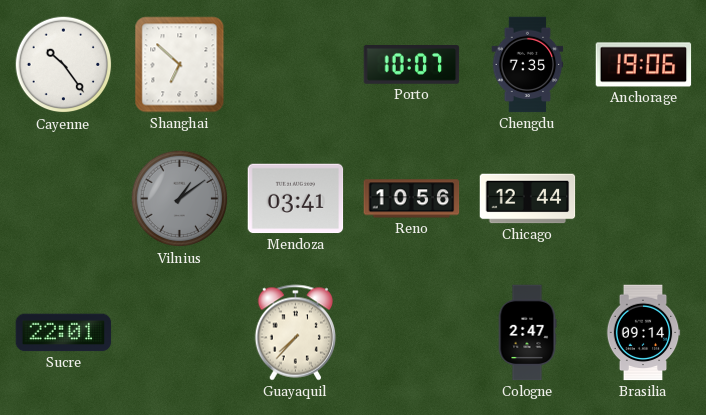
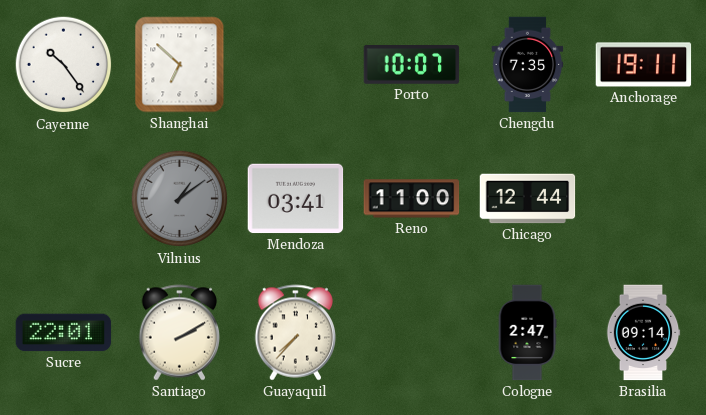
Anchorage: 19:06 -> 19:11
Reno: 10:56 -> 11:00
Santiago: none -> 2:10
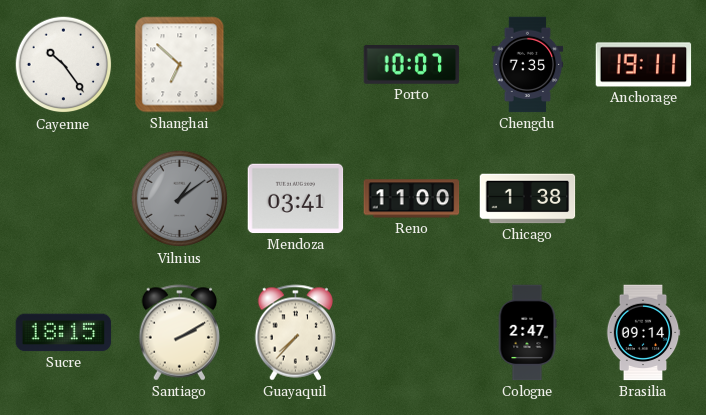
Chicago: 12:44 -> 1:38
Sucre: 22:01 -> 18:15
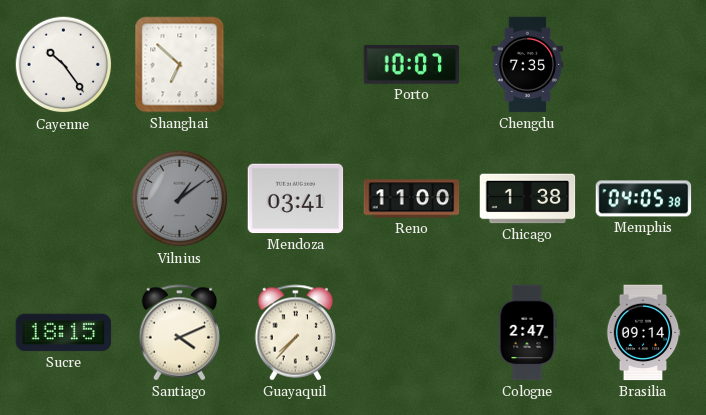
Anchorage: 19:11 -> none
Memphis: none -> 04:05
Santiago: 2:10 -> 4:11
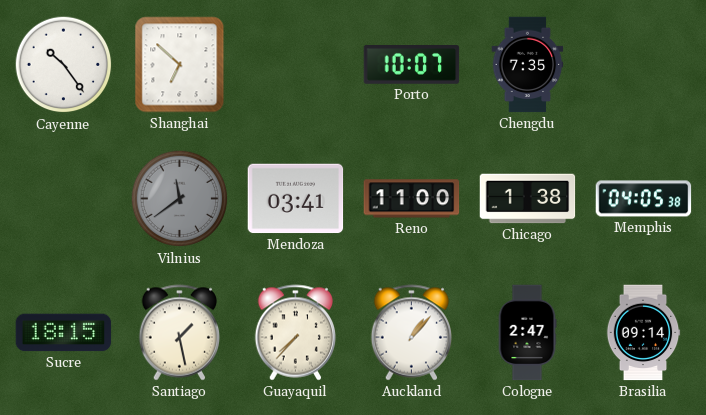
Vilnius: 1:09 -> 11:39
Santiago: 4:11 -> 1:28
Auckland: none -> 1:07
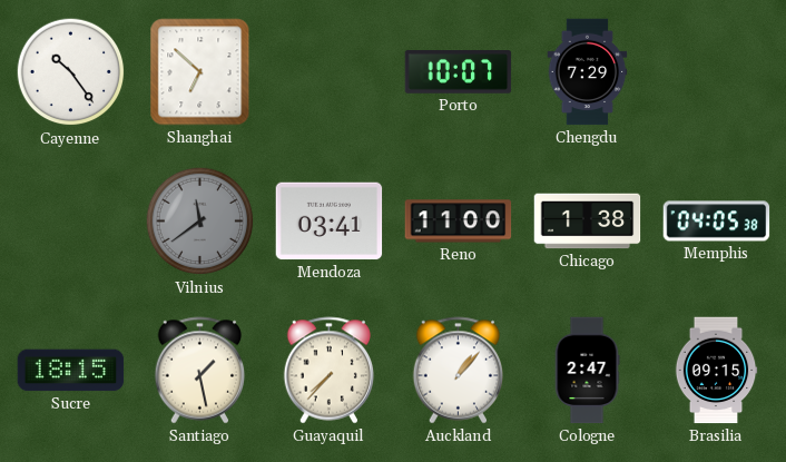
Chengdu: 7:35 -> 7:29
Brasilia: 09:14 -> 09:15
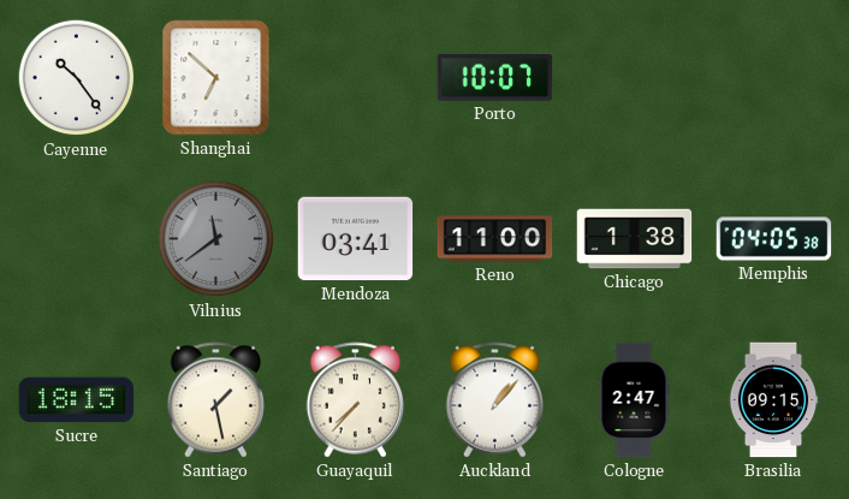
Chengdu: 7:29 -> none
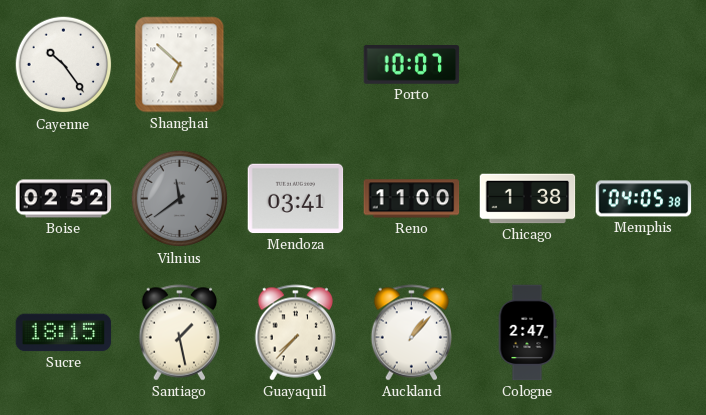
Boise: none -> 02:52
Brasilia: 09:15 -> none
